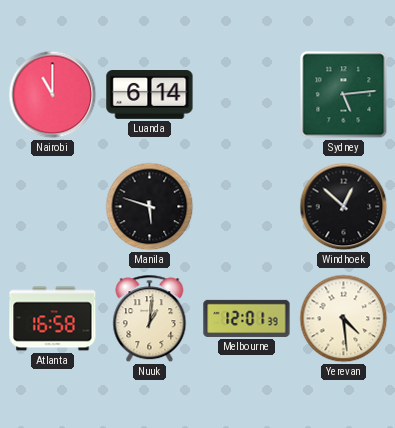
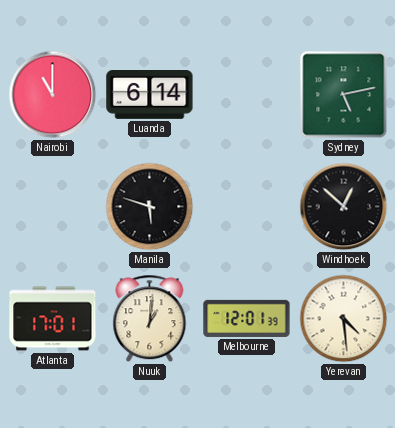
Sydney: 5:14 -> 5:13
Atlanta: 16:58 -> 17:01
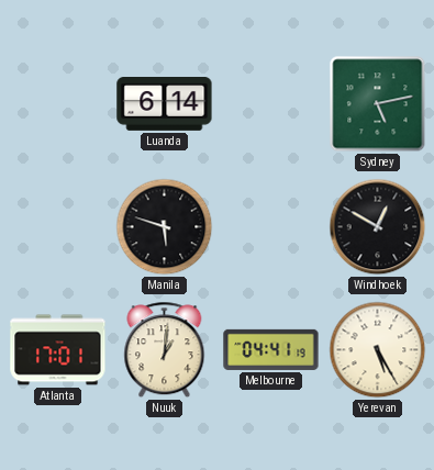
Nairobi: 11:00 -> none
Windhoek: 12:52 -> 12:50
Melbourne: 12:01 -> 04:41
Yerevan: 4:29 -> 5:25
